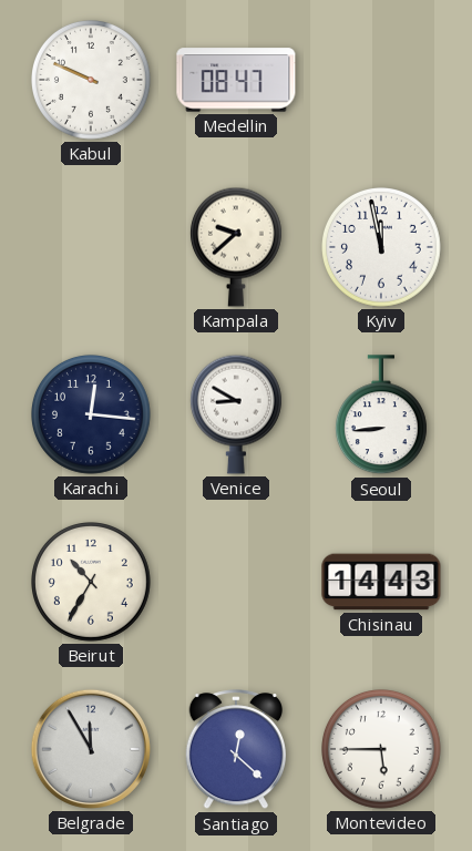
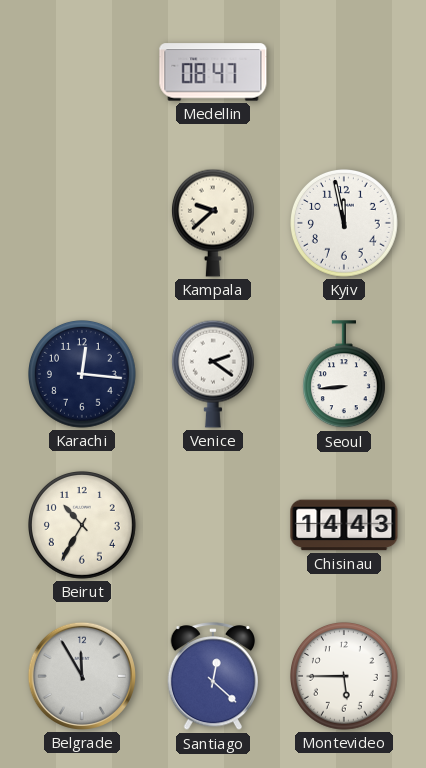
Kabul: 9:49 -> none
Venice: 8:50 -> 2:21
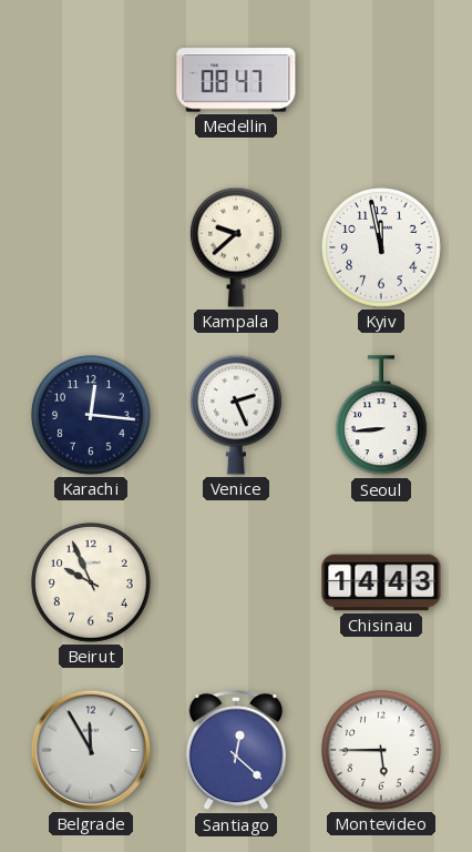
Venice: 2:21 -> 2:26
Beirut: 10:35 -> 9:56
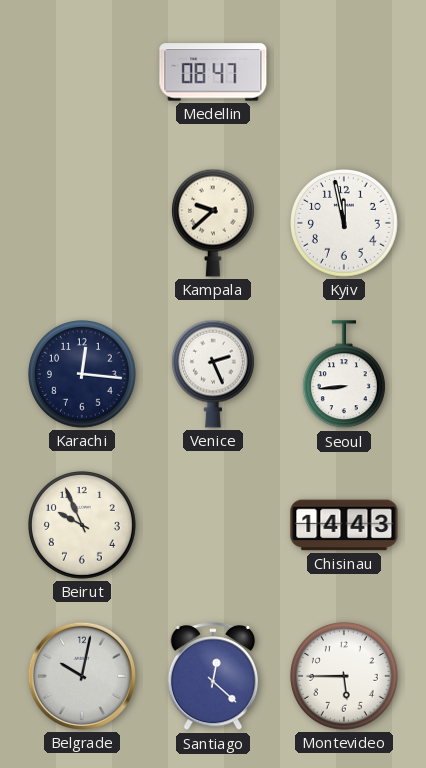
Belgrade: 11:55 -> 10:02
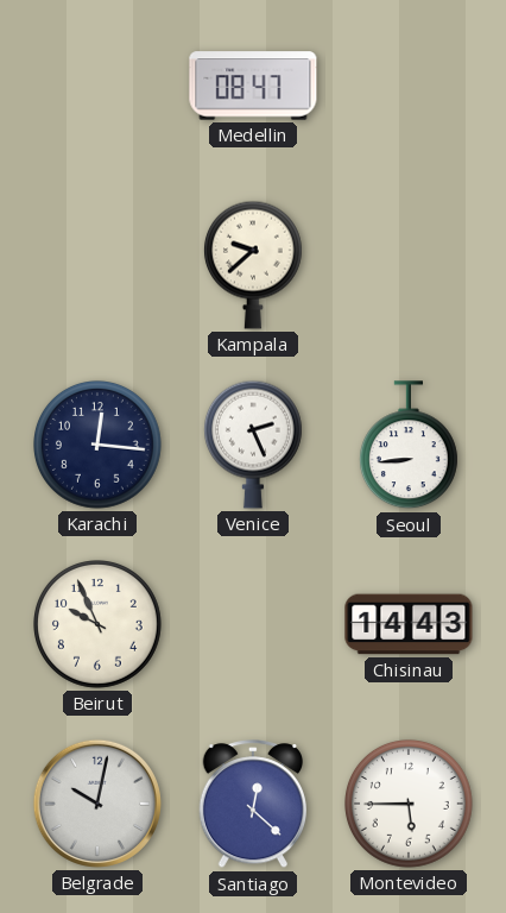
Kyiv: 11:58 -> none
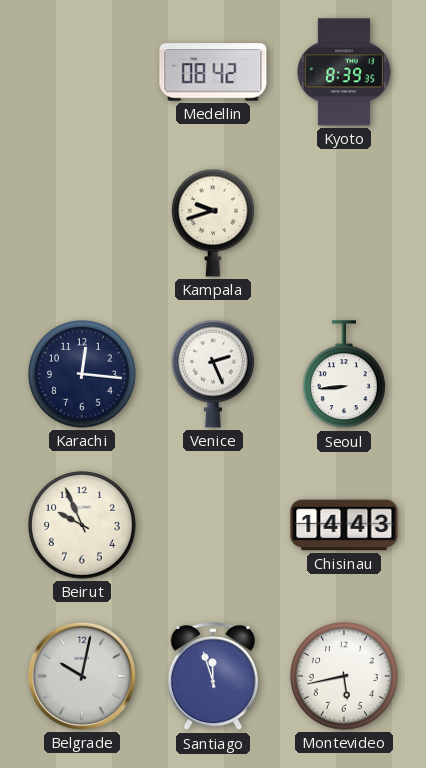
Medellin: 08:47 -> 08:42
Kyoto: none -> 8:39
Kampala: 9:38 -> 9:42
Santiago: 12:22 -> 11:57
Montevideo: 5:45 -> 5:43
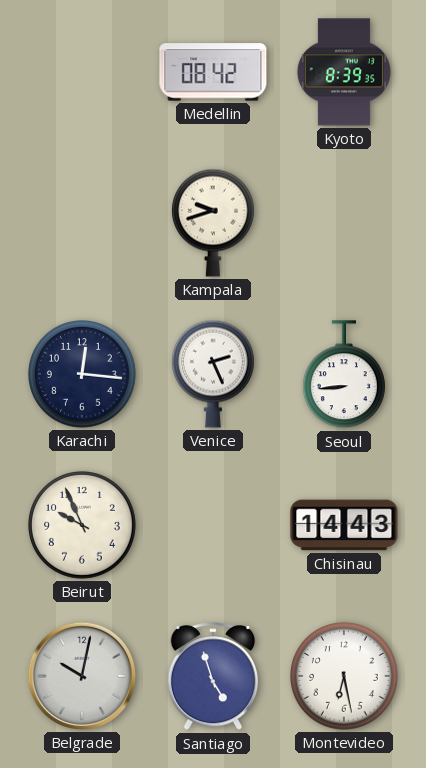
Santiago: 11:57 -> 4:57
Montevideo: 5:43 -> 6:28
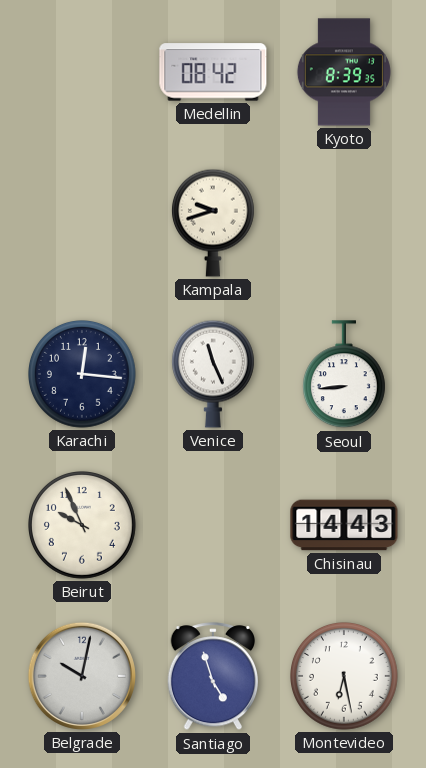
Venice: 2:26 -> 11:26
